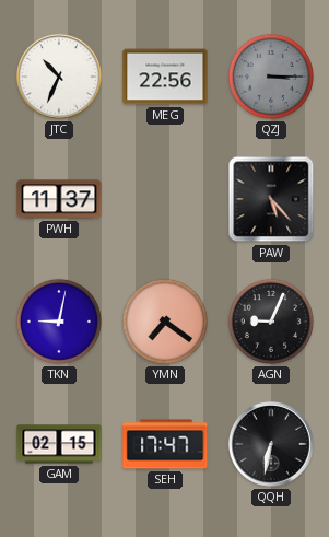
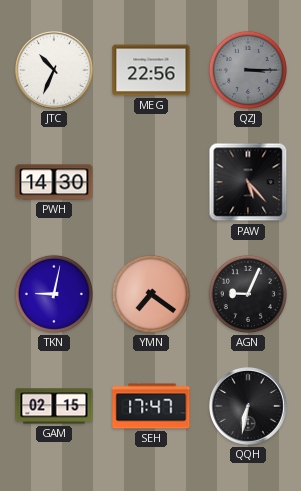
PWH: 11:37 -> 14:30
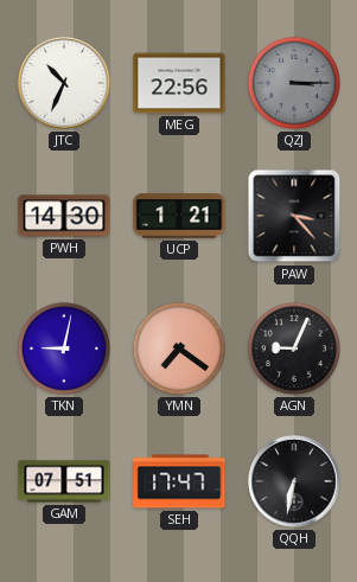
UCP: none -> 1:21
PAW: 5:23 -> 3:23
GAM: 02:15 -> 07:51
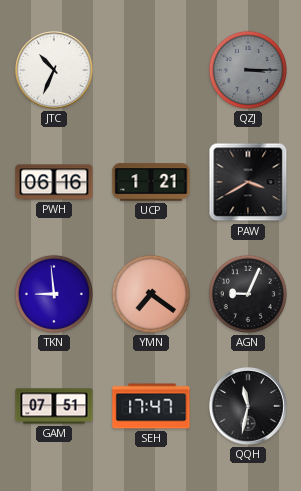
MEG: 22:56 -> none
PWH: 14:30 -> 06:16
PAW: 3:23 -> 3:40
TKN: 9:02 -> 8:59
QQH: 6:32 -> 11:32
